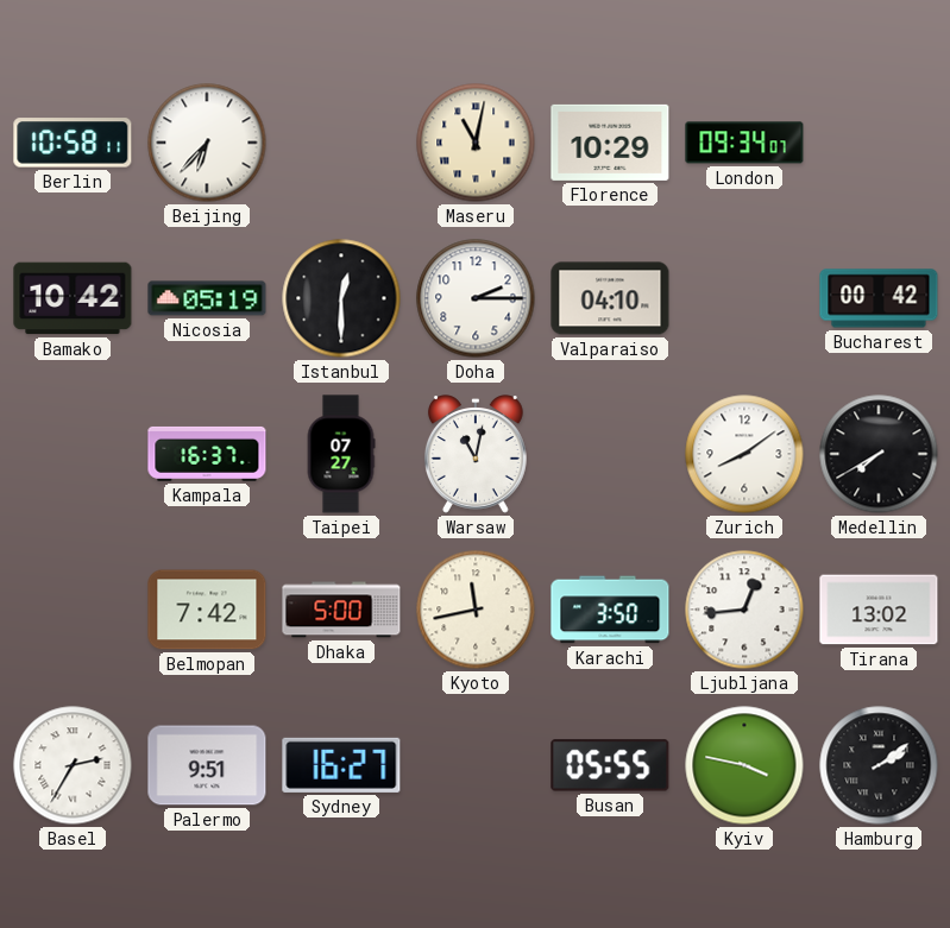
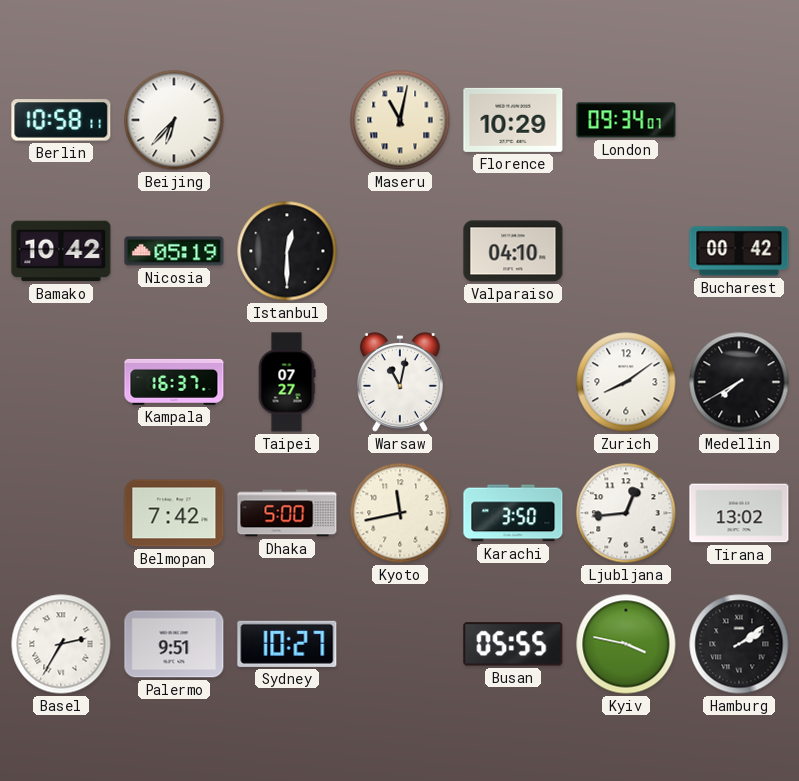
Doha: 2:15 -> none
Sydney: 16:27 -> 10:27
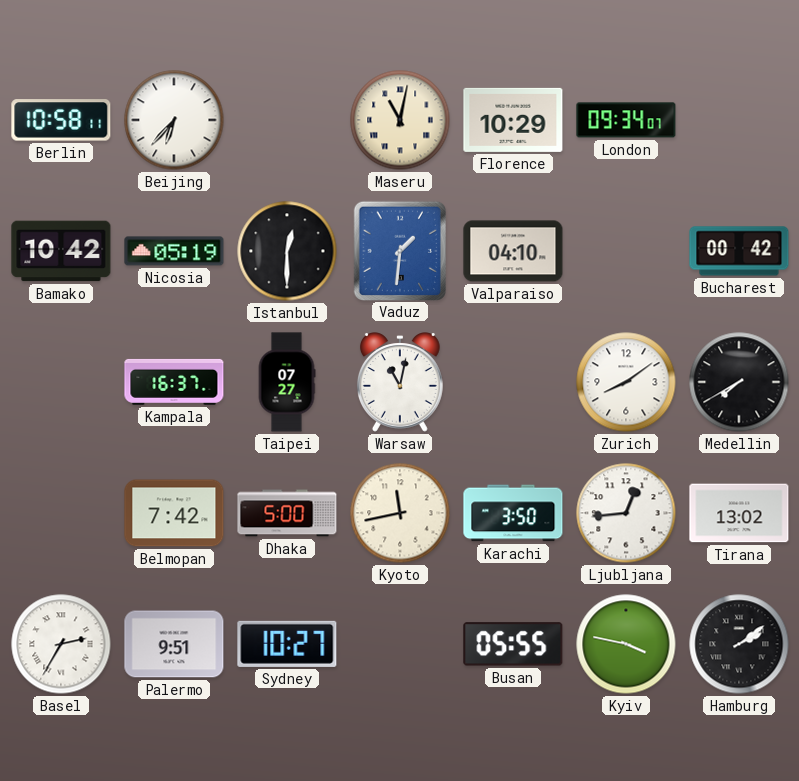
Vaduz: none -> 1:31
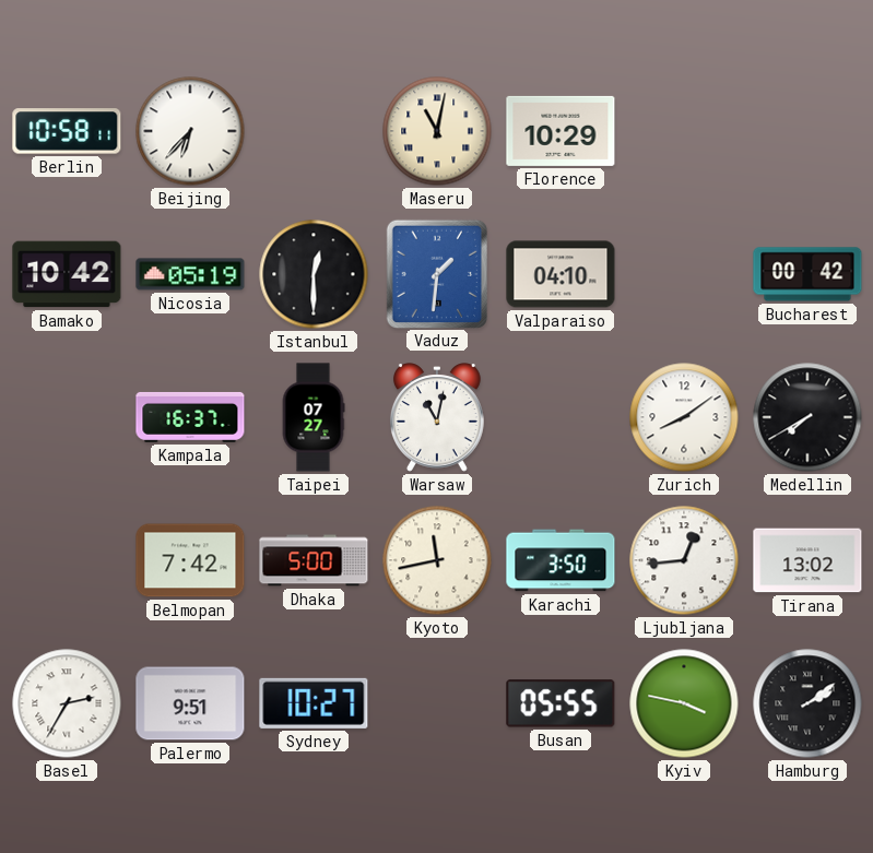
London: 09:34 -> none
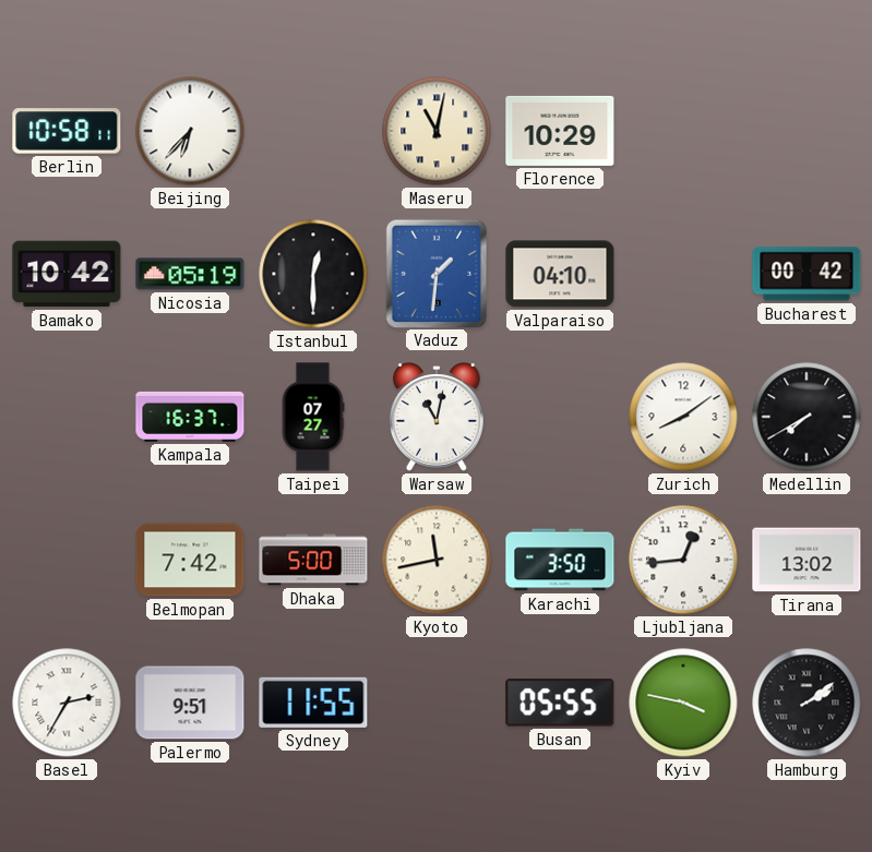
Sydney: 10:27 -> 11:55
